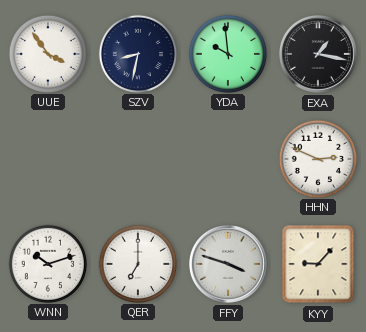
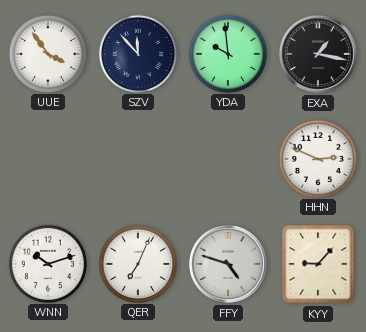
SZV: 8:32 -> 11:53
QER: 7:00 -> 7:04
FFY: 3:48 -> 4:48
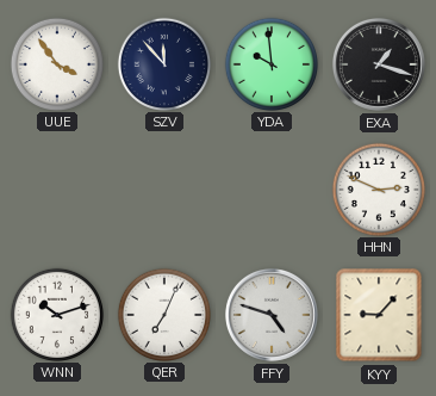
EXA: 1:17 -> 1:18
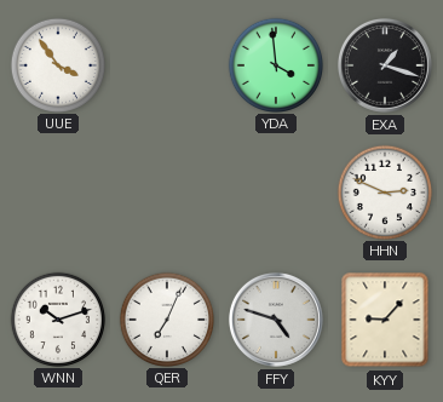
SZV: 11:53 -> none
YDA: 9:59 -> 3:59
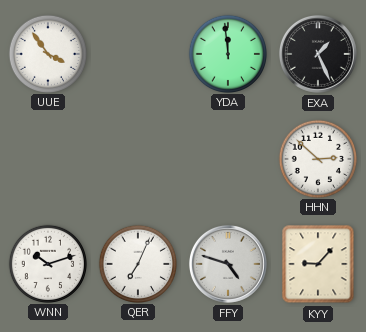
YDA: 3:59 -> 11:59
EXA: 1:18 -> 1:26
HHN: 2:49 -> 2:52
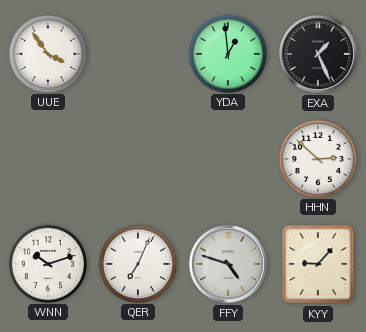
YDA: 11:59 -> 12:59
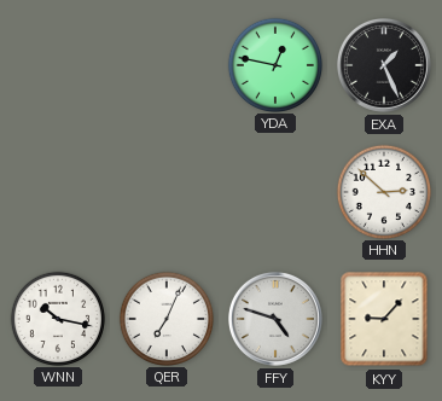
UUE: 3:54 -> none
YDA: 12:59 -> 12:47
WNN: 10:12 -> 10:17
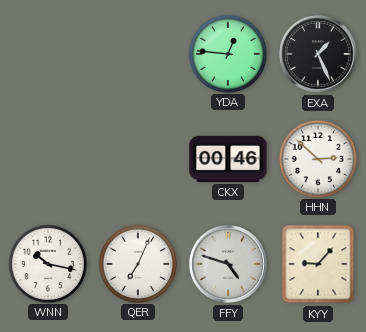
YDA: 12:47 -> 12:46
CKX: none -> 00:46
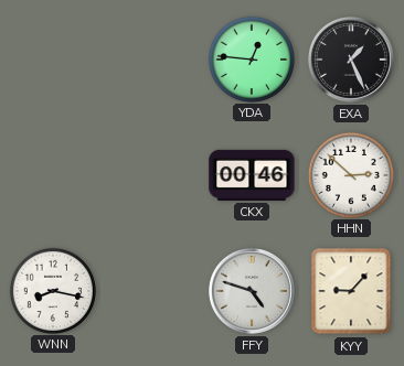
WNN: 10:17 -> 8:17
QER: 7:04 -> none
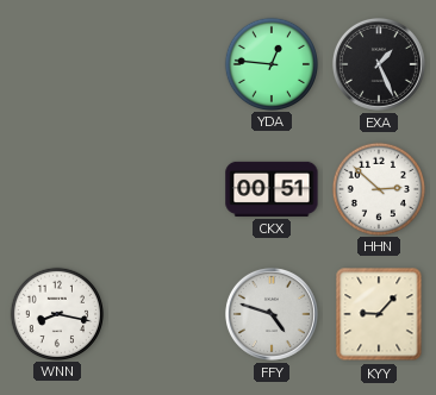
CKX: 00:46 -> 00:51
